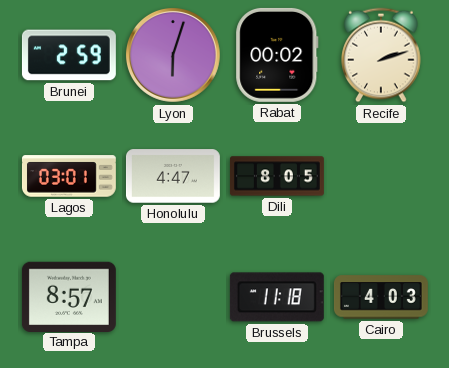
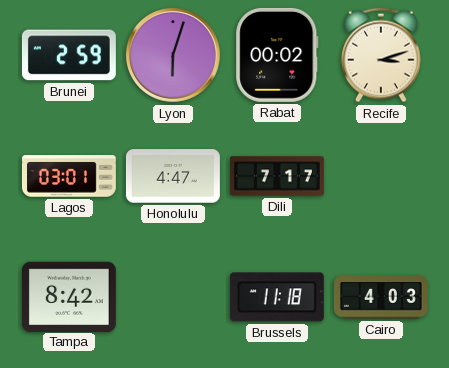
Recife: 2:12 -> 3:12
Dili: 8:05 -> 7:17
Tampa: 8:57 -> 8:42
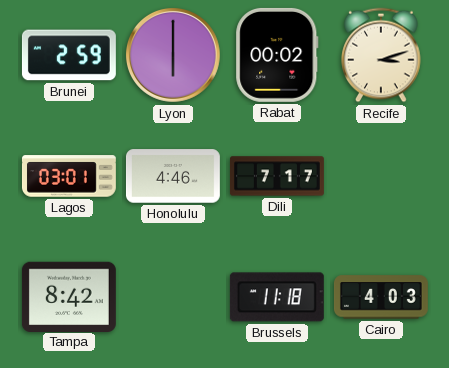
Lyon: 6:03 -> 6:00
Honolulu: 4:47 -> 4:46
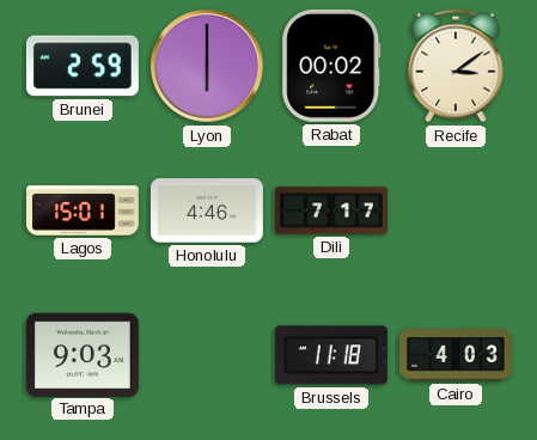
Recife: 3:12 -> 3:09
Lagos: 03:01 -> 15:01
Tampa: 8:42 -> 9:03
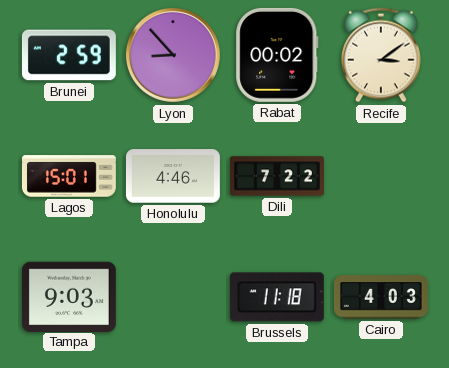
Lyon: 6:00 -> 8:53
Dili: 7:17 -> 7:22
